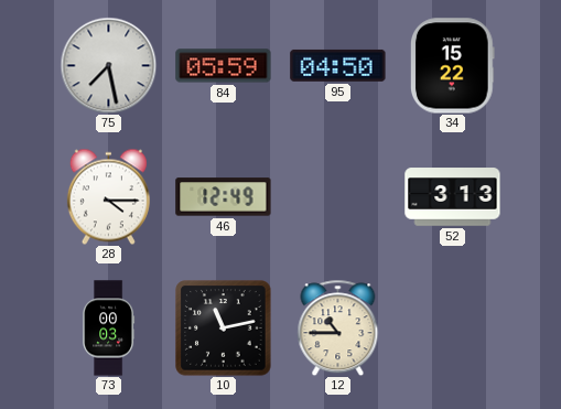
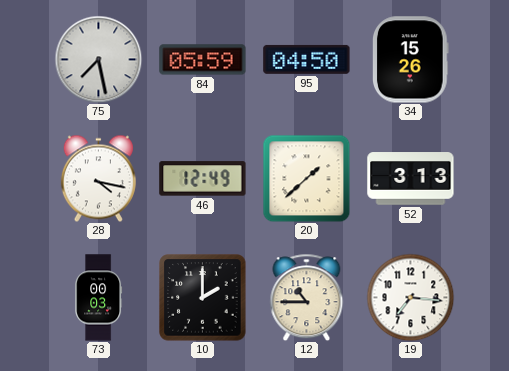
34: 15:22 -> 15:26
28: 4:15 -> 4:17
20: none -> 1:38
10: 11:13 -> 2:00
19: none -> 7:16
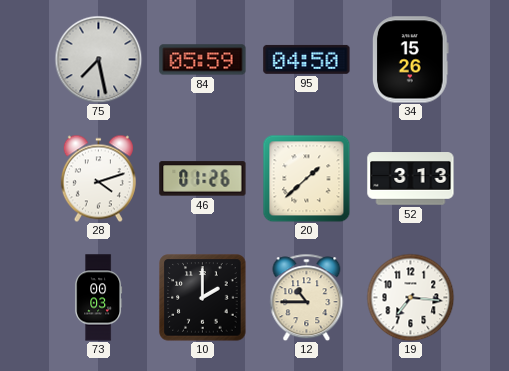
28: 4:17 -> 4:12
46: 12:49 -> 01:26
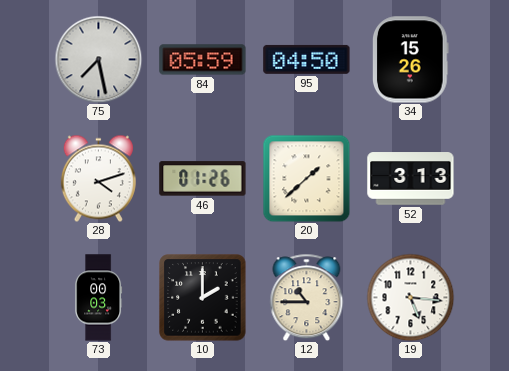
19: 7:16 -> 5:16
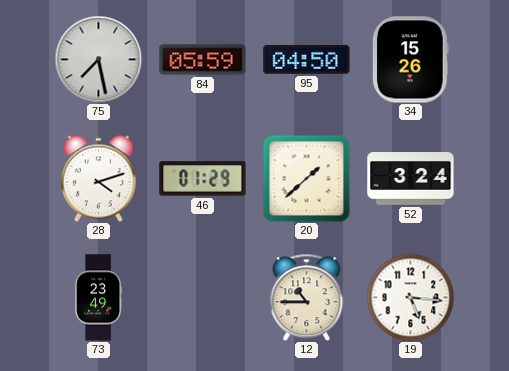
46: 01:26 -> 01:29
52: 3:13 -> 3:24
73: 00:03 -> 23:49
10: 2:00 -> none
